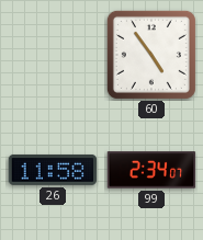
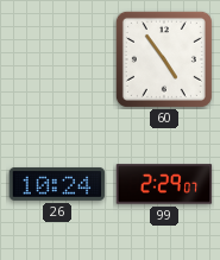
26: 11:58 -> 10:24
99: 2:34 -> 2:29
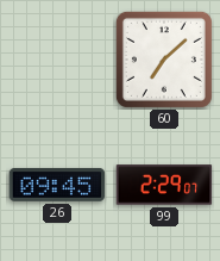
60: 4:54 -> 7:08
26: 10:24 -> 09:45
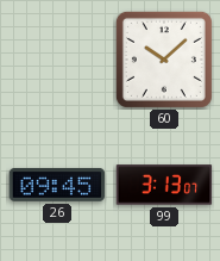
60: 7:08 -> 10:08
99: 2:29 -> 3:13
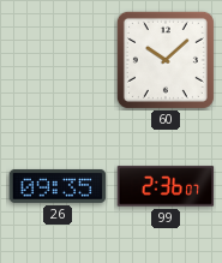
26: 09:45 -> 09:35
99: 3:13 -> 2:36
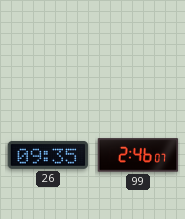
60: 10:08 -> none
99: 2:36 -> 2:46
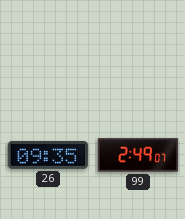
99: 2:46 -> 2:49
